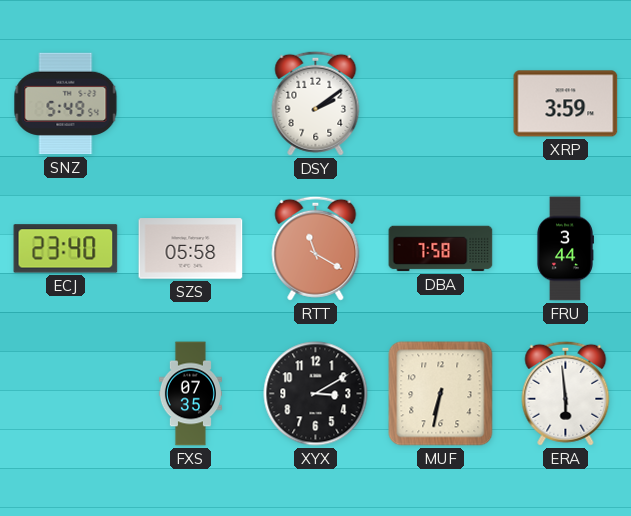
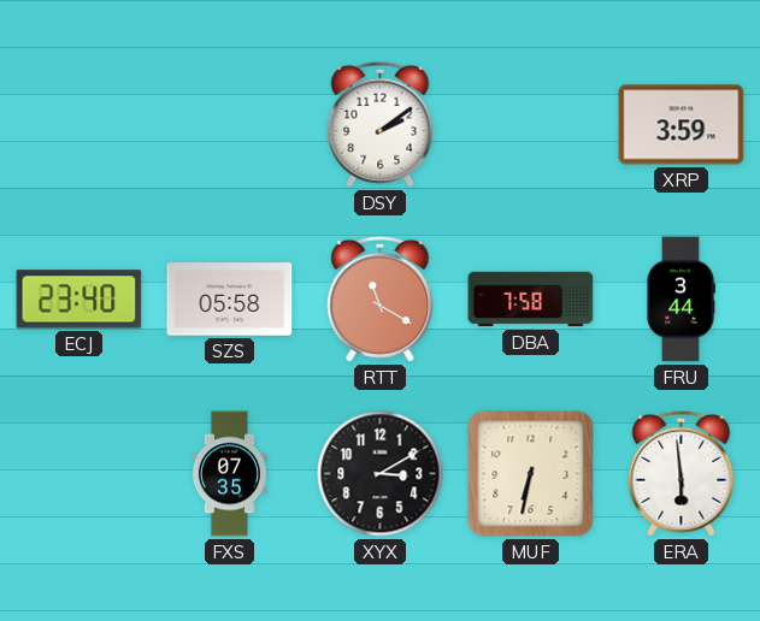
SNZ: 5:49 -> none
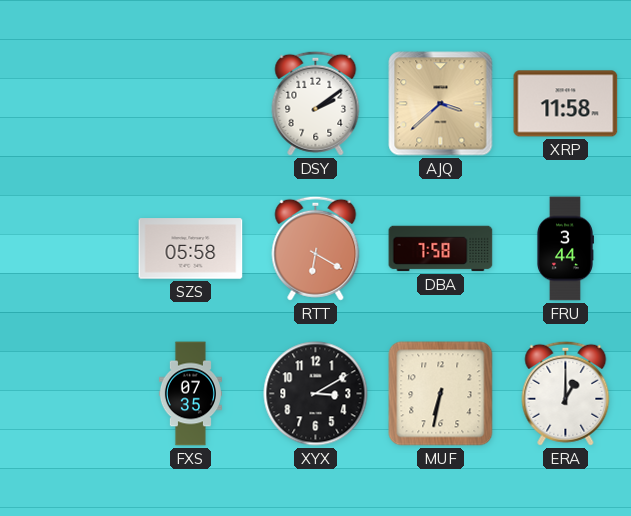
AJQ: none -> 3:38
XRP: 3:59 -> 11:58
ECJ: 23:40 -> none
RTT: 11:20 -> 6:20
ERA: 5:59 -> 1:00
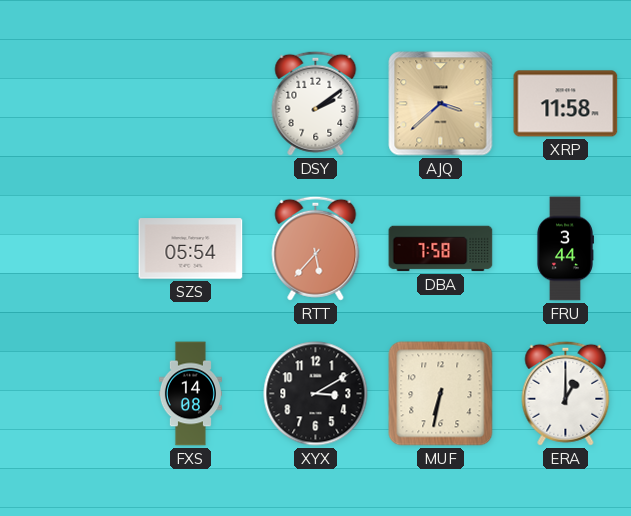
SZS: 05:58 -> 05:54
RTT: 6:20 -> 5:37
FXS: 07:35 -> 14:08
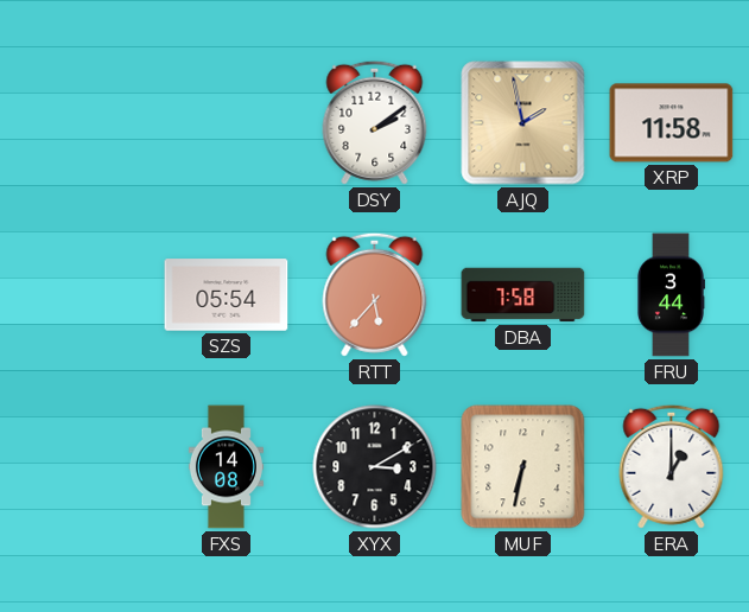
AJQ: 3:38 -> 1:58
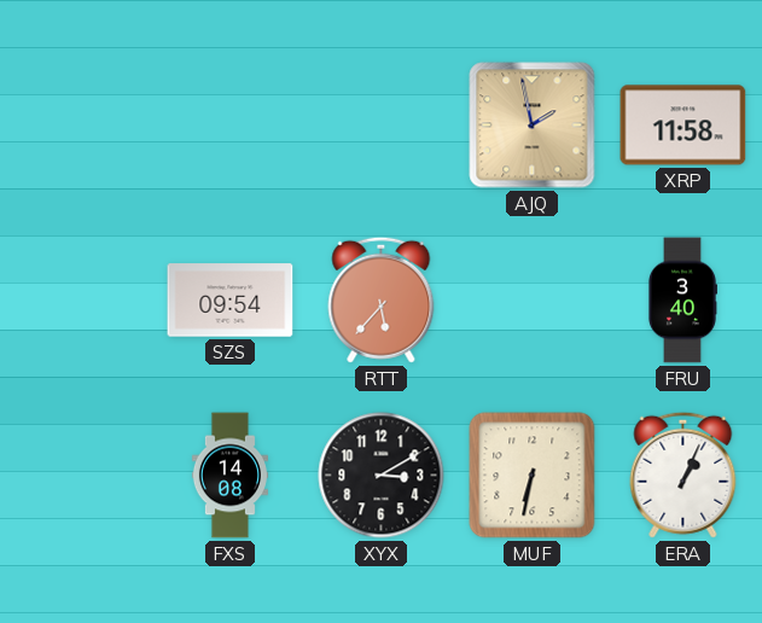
DSY: 2:09 -> none
SZS: 05:54 -> 09:54
DBA: 7:58 -> none
FRU: 3:44 -> 3:40
ERA: 1:00 -> 1:04
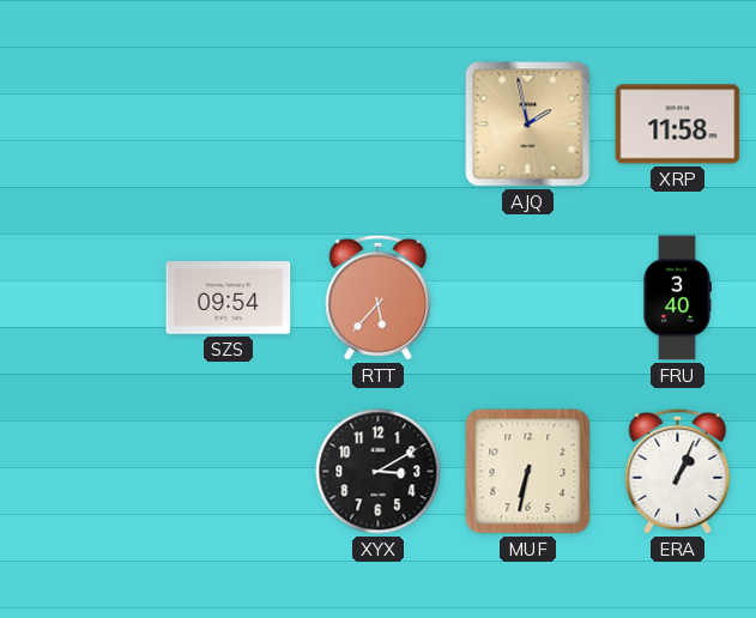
FXS: 14:08 -> none
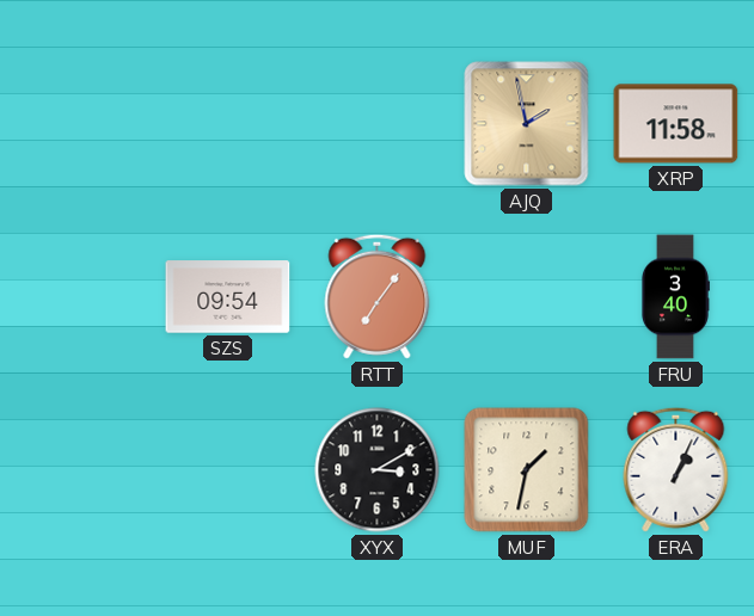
RTT: 5:37 -> 7:06
MUF: 6:32 -> 1:32
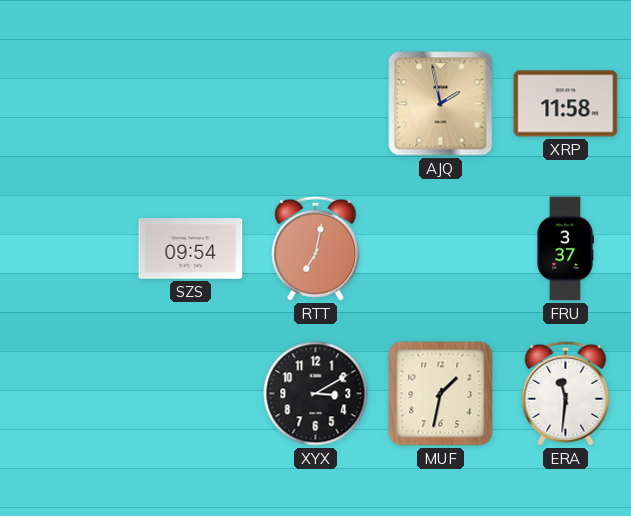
RTT: 7:06 -> 7:02
FRU: 3:40 -> 3:37
ERA: 1:04 -> 11:31
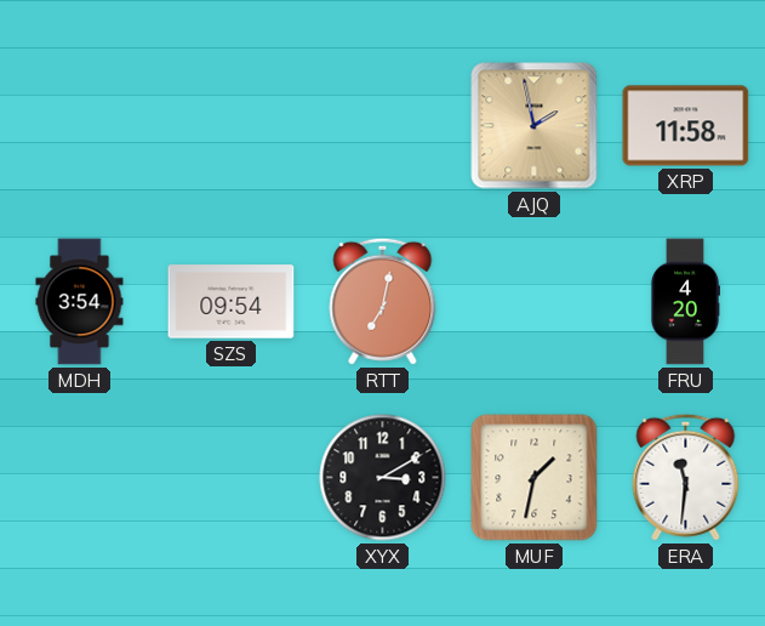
MDH: none -> 3:54
FRU: 3:37 -> 4:20
